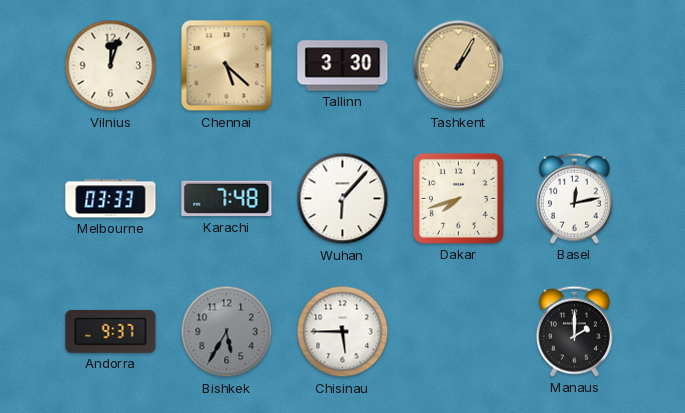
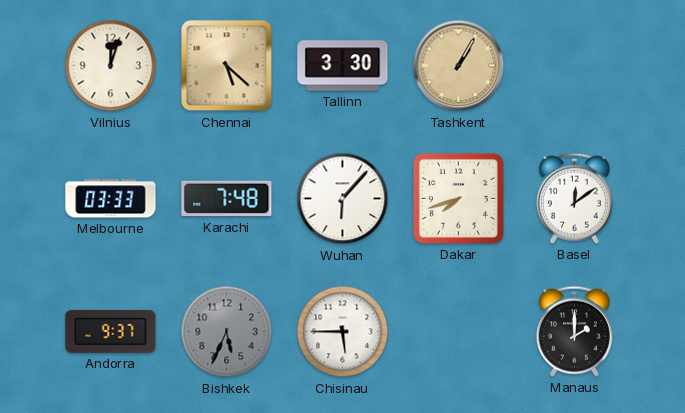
Basel: 12:13 -> 12:09
Bishkek: 5:35 -> 5:34
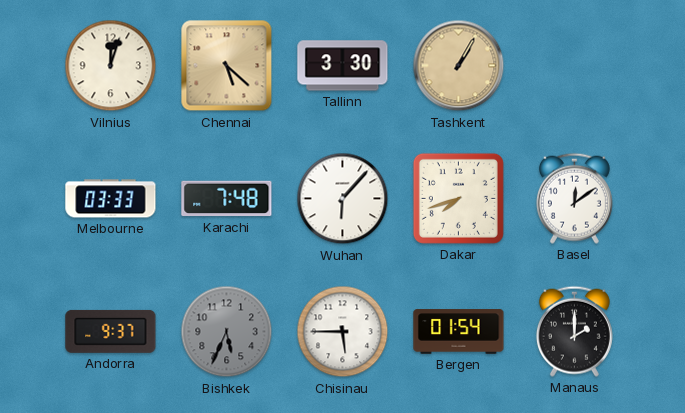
Bergen: none -> 01:54
